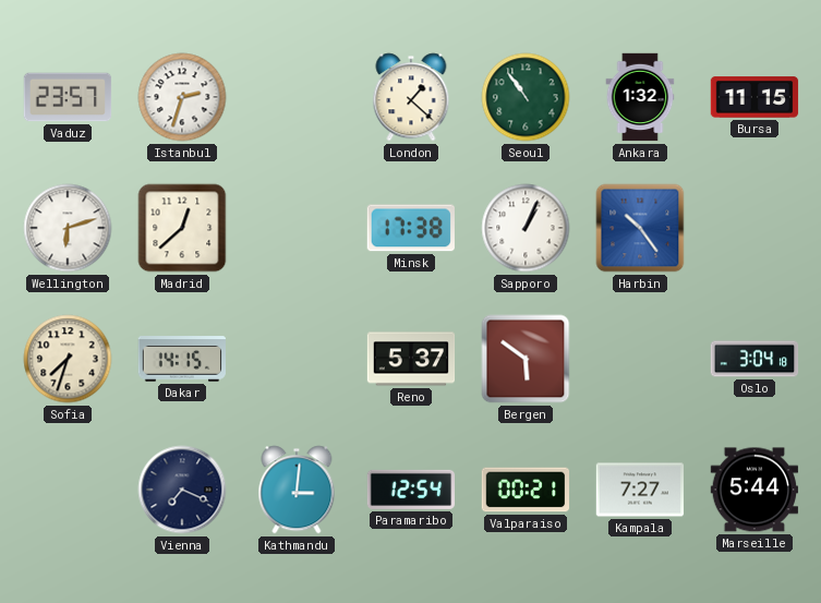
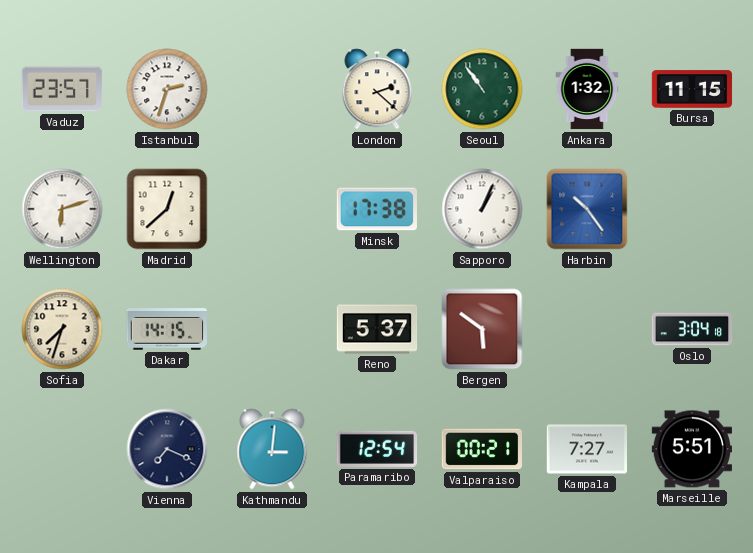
London: 1:22 -> 2:22
Marseille: 5:44 -> 5:51
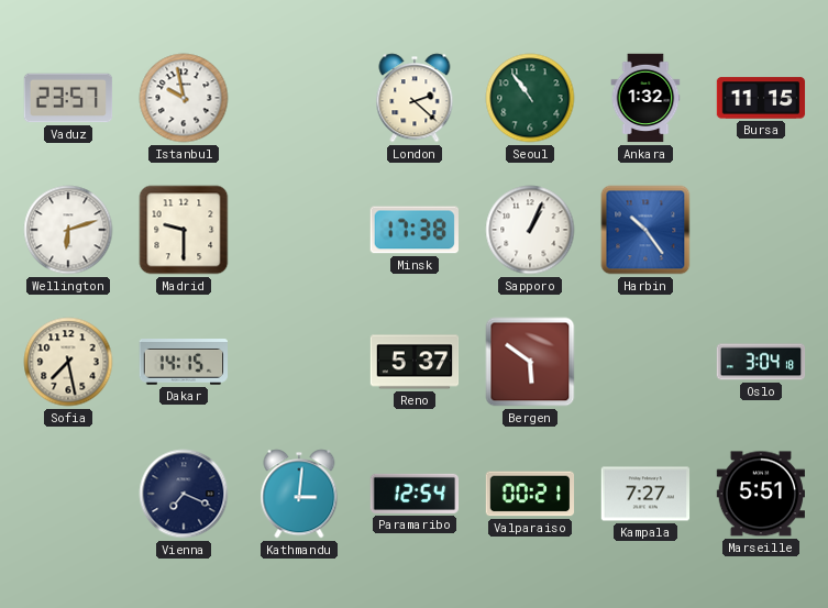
Istanbul: 2:33 -> 9:58
Madrid: 12:38 -> 9:30
Sofia: 7:33 -> 7:28
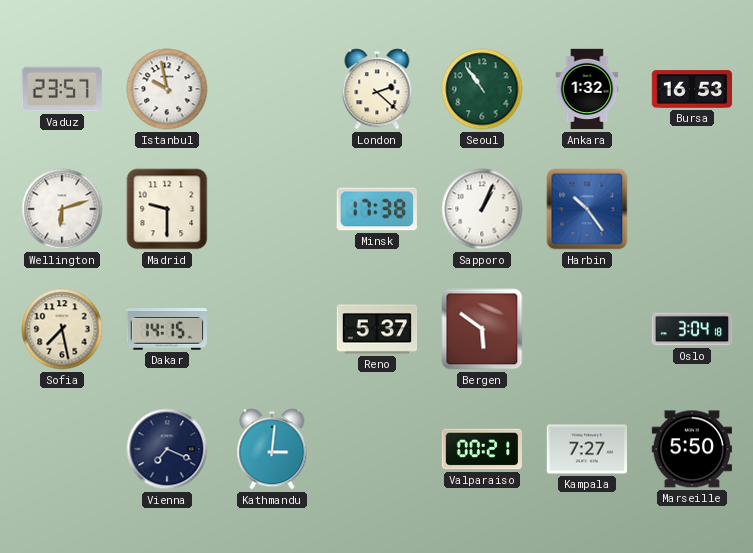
Bursa: 11:15 -> 16:53
Paramaribo: 12:54 -> none
Marseille: 5:51 -> 5:50
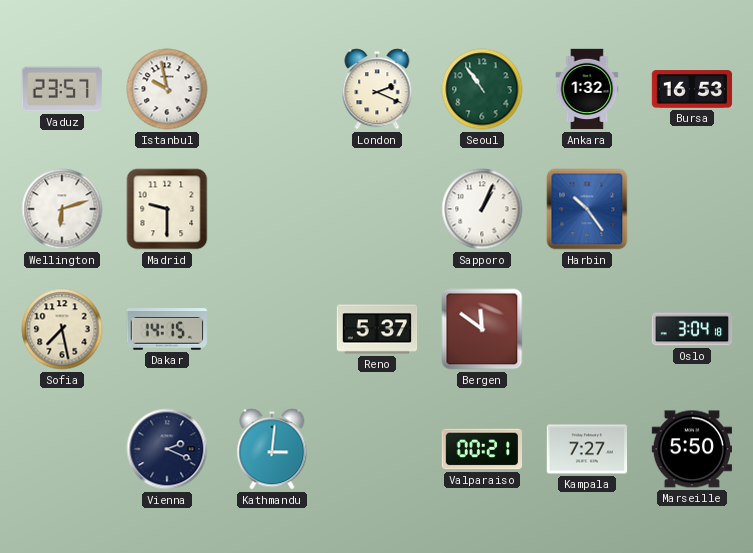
London: 2:22 -> 2:19
Minsk: 17:38 -> none
Bergen: 5:51 -> 11:51
Vienna: 7:19 -> 2:19
